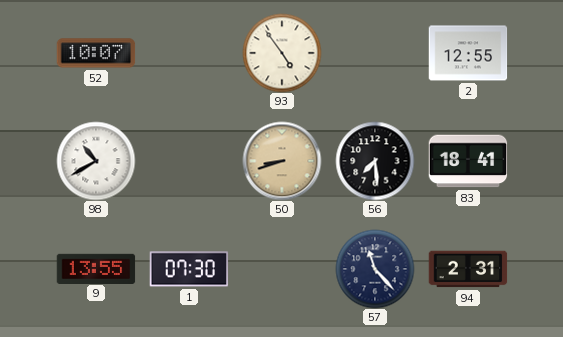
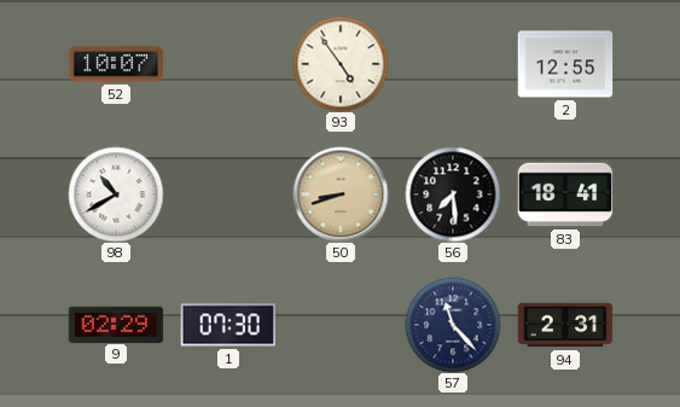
9: 13:55 -> 02:29
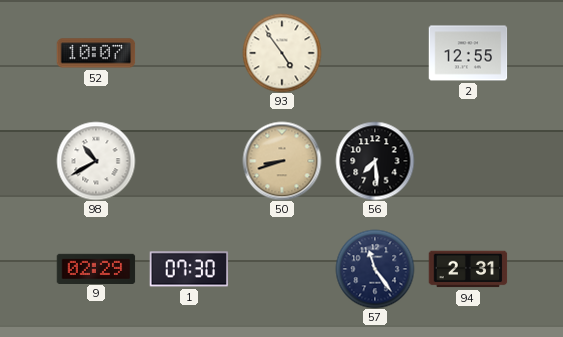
83: 18:41 -> none
57: 11:23 -> 11:24
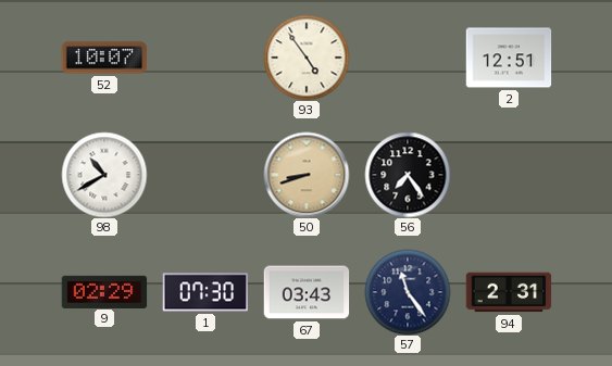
2: 12:55 -> 12:51
56: 7:29 -> 7:24
67: none -> 03:43
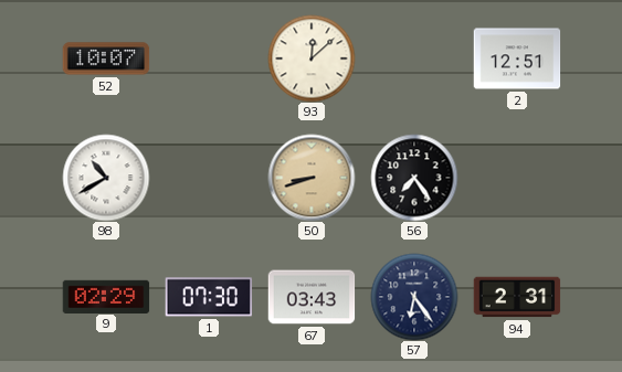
93: 4:54 -> 12:08
57: 11:24 -> 6:24
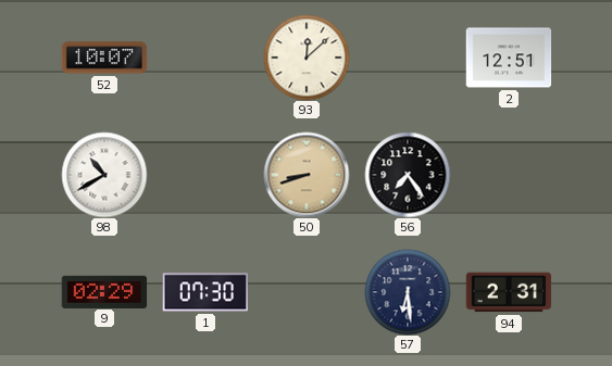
67: 03:43 -> none
57: 6:24 -> 6:29
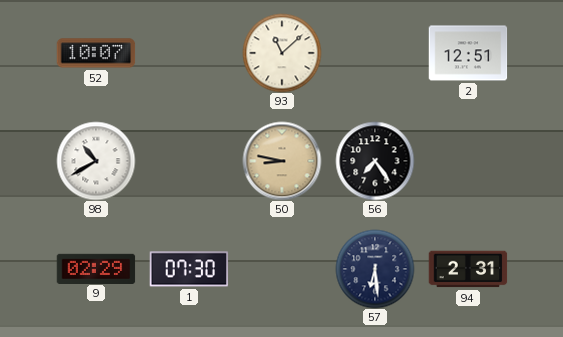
93: 12:08 -> 11:08
50: 8:42 -> 8:47
